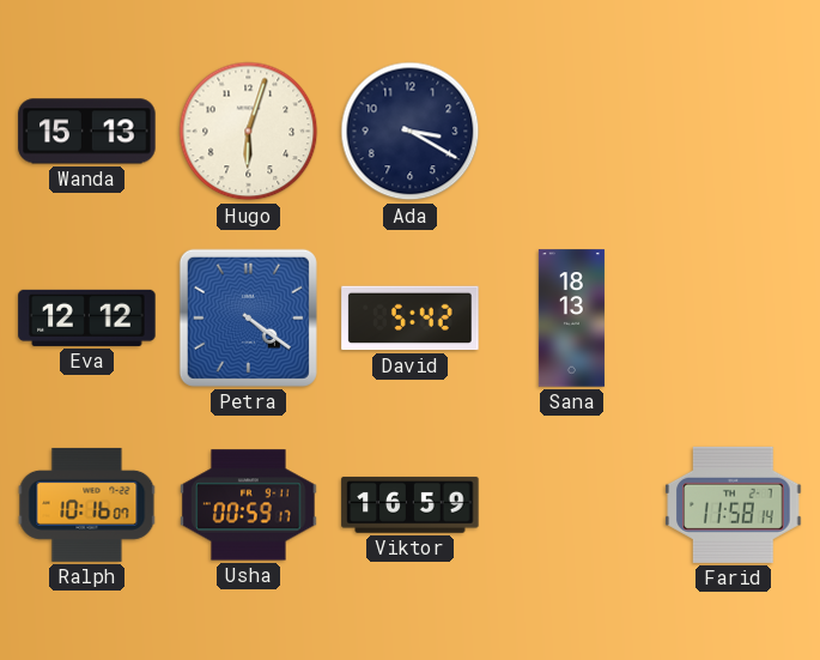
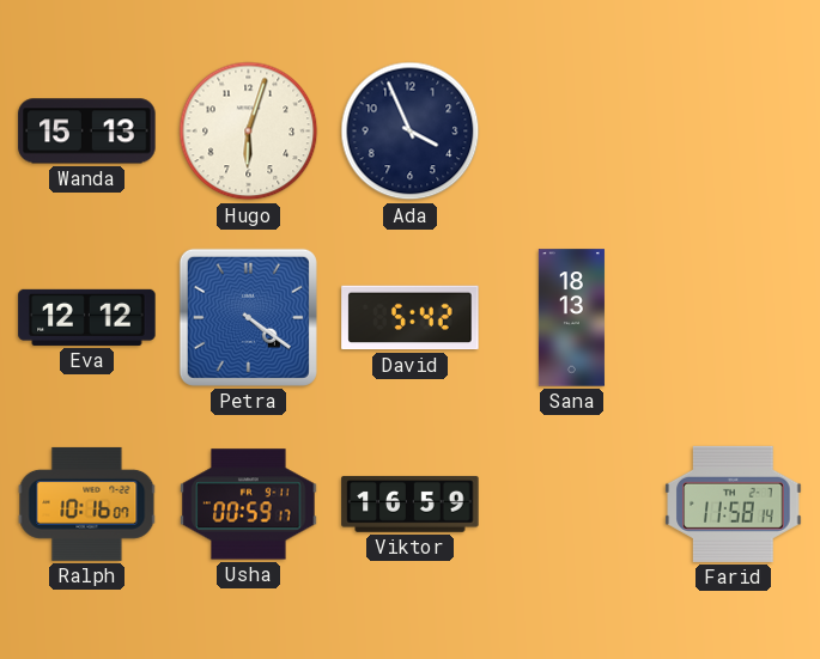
Ada: 3:20 -> 3:56
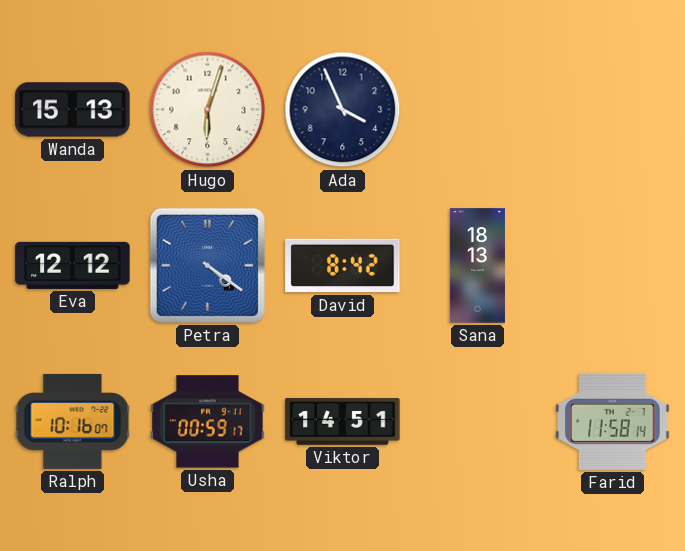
David: 5:42 -> 8:42
Viktor: 16:59 -> 14:51
